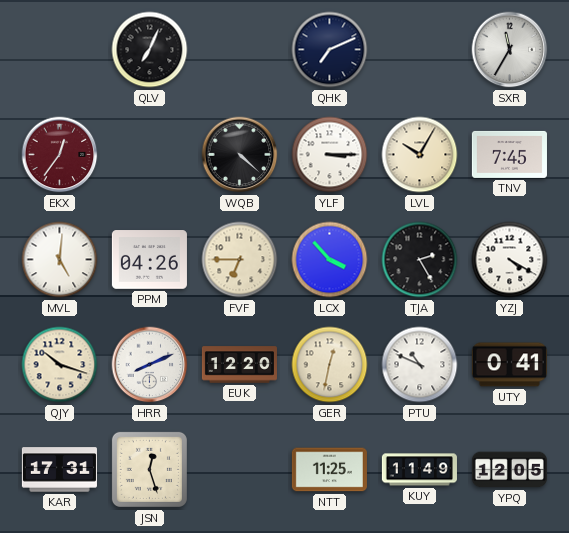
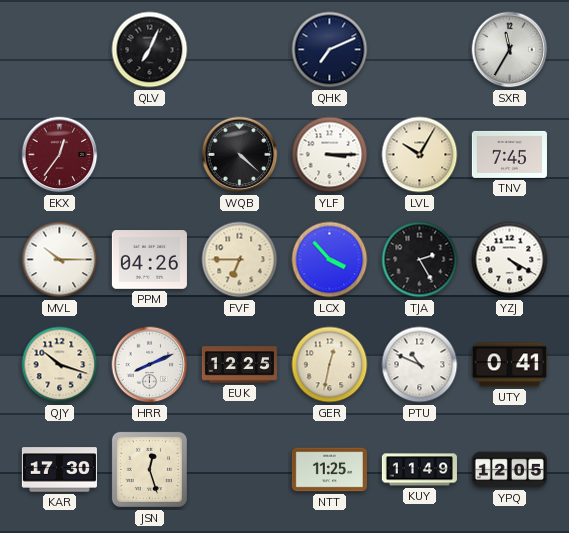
MVL: 5:01 -> 10:15
EUK: 12:20 -> 12:25
KAR: 17:31 -> 17:30
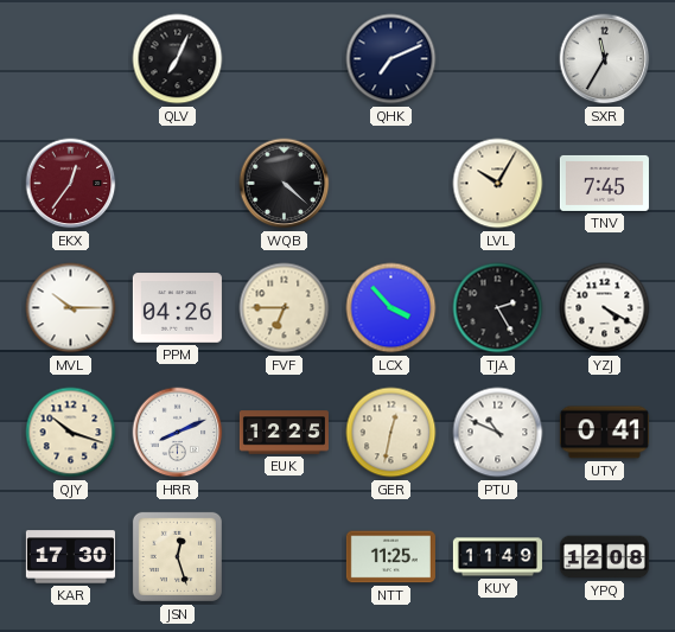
YLF: 3:15 -> none
YPQ: 12:05 -> 12:08
